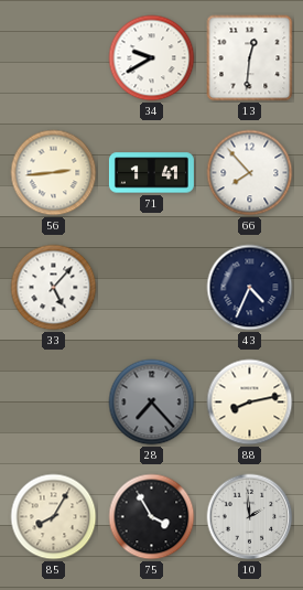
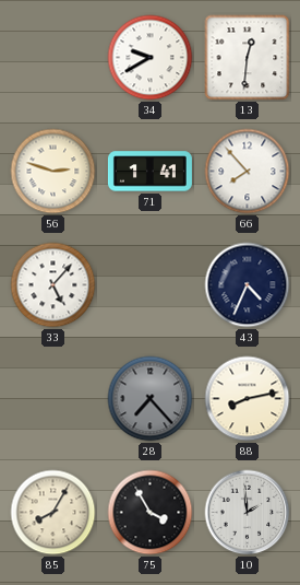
56: 2:44 -> 2:48
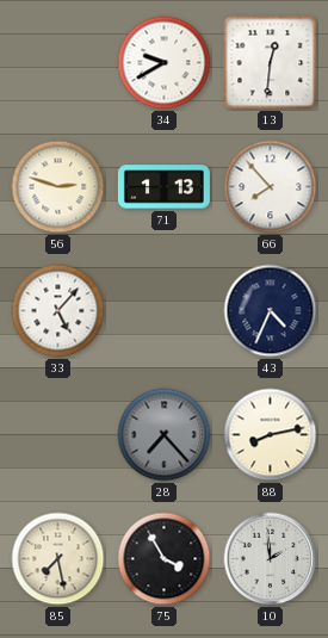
71: 1:41 -> 1:13
85: 8:05 -> 7:28
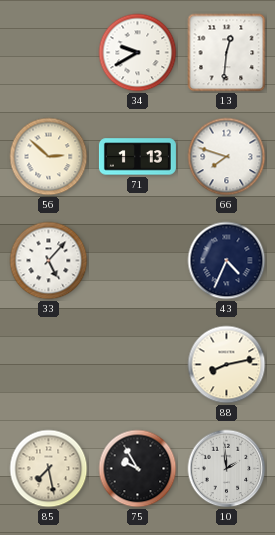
56: 2:48 -> 2:52
66: 7:53 -> 7:48
28: 7:23 -> none
75: 3:55 -> 9:55
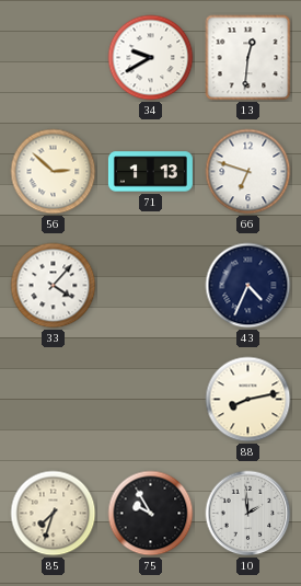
66: 7:48 -> 6:48
33: 5:07 -> 4:07
85: 7:28 -> 7:33
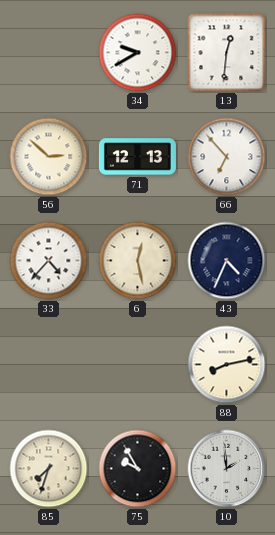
71: 1:13 -> 12:13
66: 6:48 -> 6:53
33: 4:07 -> 4:37
6: none -> 12:28
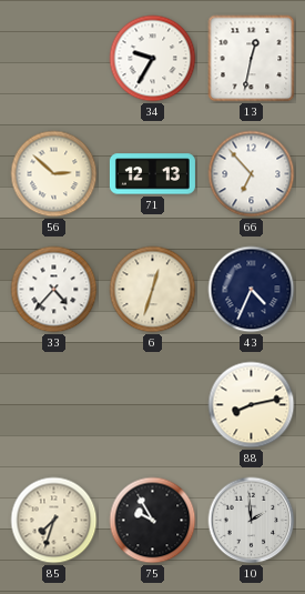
34: 9:40 -> 9:35
13: 12:31 -> 12:32
6: 12:28 -> 12:33
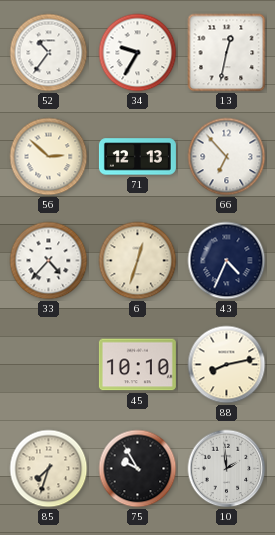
52: none -> 10:36
45: none -> 10:10
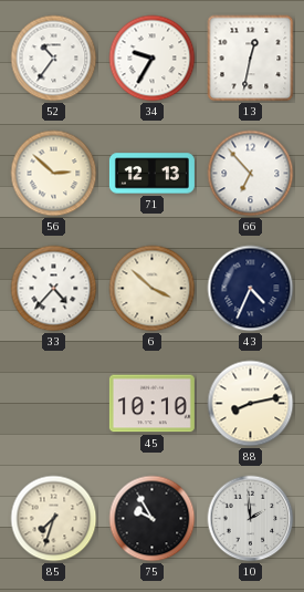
6: 12:33 -> 3:52
